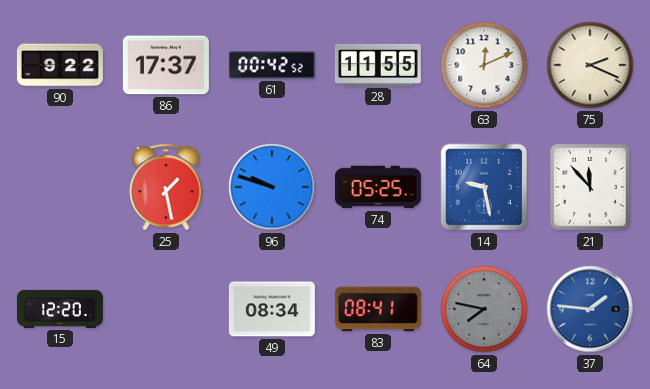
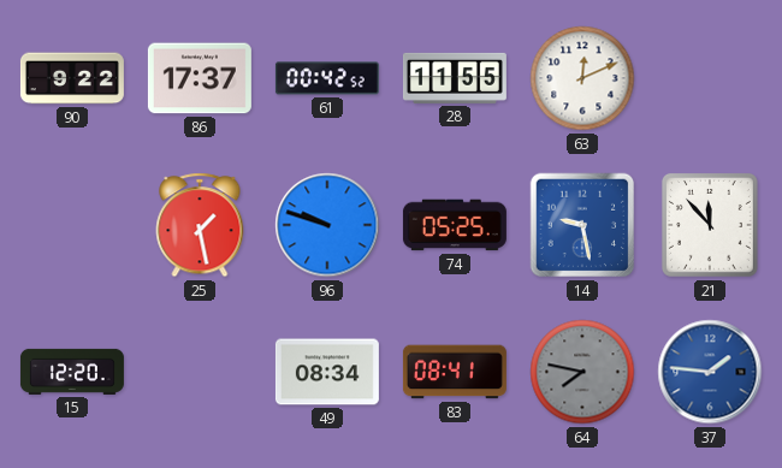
75: 2:19 -> none
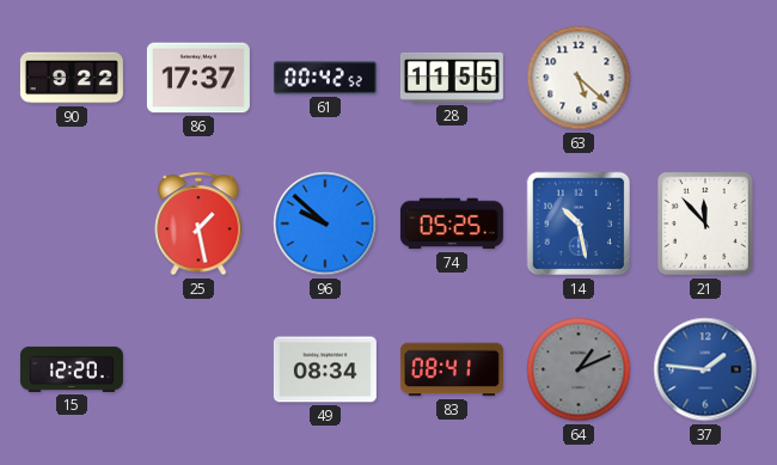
63: 12:11 -> 5:22
96: 9:48 -> 9:52
14: 9:28 -> 10:28
64: 7:47 -> 1:11
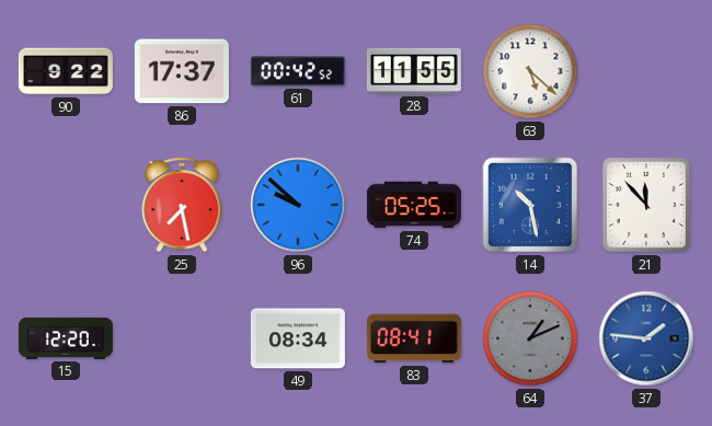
25: 1:28 -> 7:28
